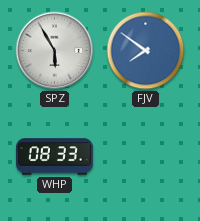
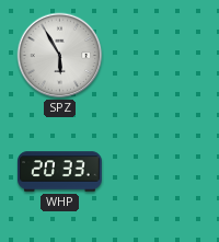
FJV: 7:51 -> none
WHP: 08:33 -> 20:33
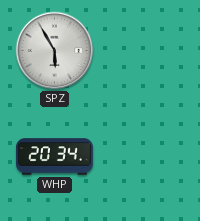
WHP: 20:33 -> 20:34
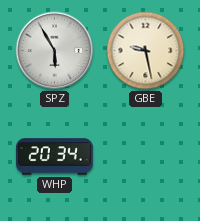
GBE: none -> 9:28
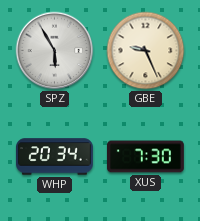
GBE: 9:28 -> 9:26
XUS: none -> 7:30
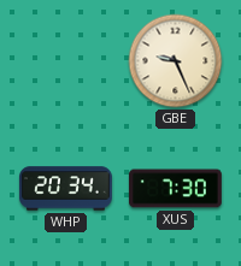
SPZ: 5:55 -> none
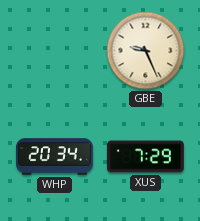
XUS: 7:30 -> 7:29
